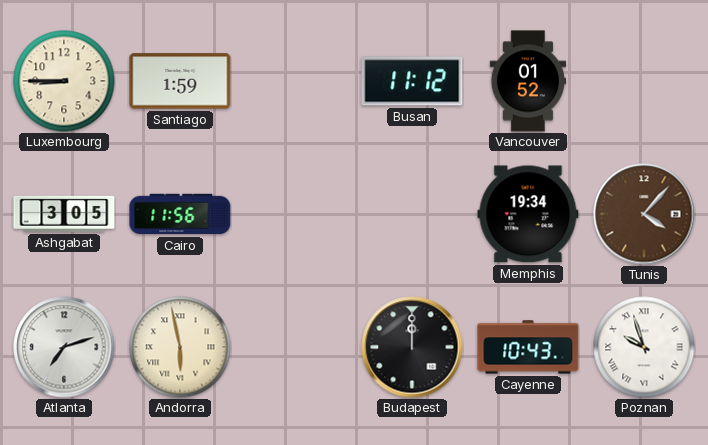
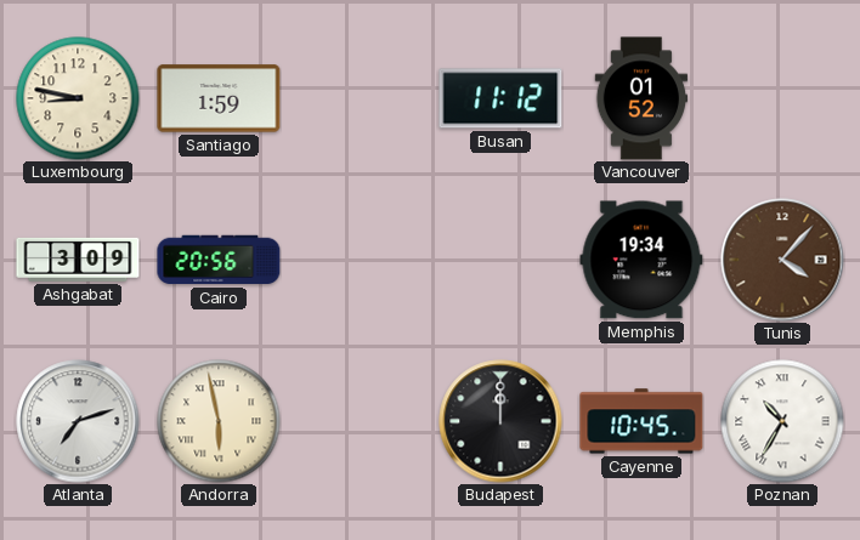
Luxembourg: 8:45 -> 8:47
Ashgabat: 3:05 -> 3:09
Cairo: 11:56 -> 20:56
Cayenne: 10:43 -> 10:45
Poznan: 9:57 -> 10:35
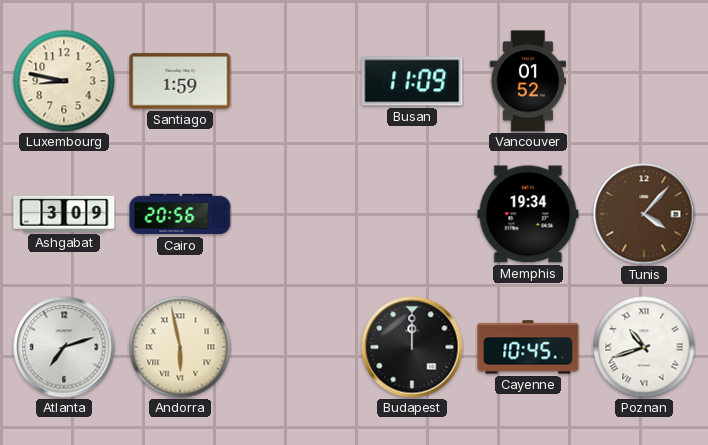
Busan: 11:12 -> 11:09
Poznan: 10:35 -> 10:42
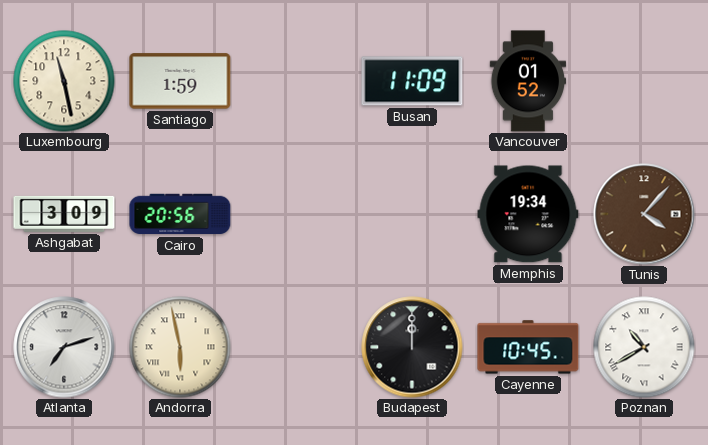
Luxembourg: 8:47 -> 11:28
Poznan: 10:42 -> 10:40
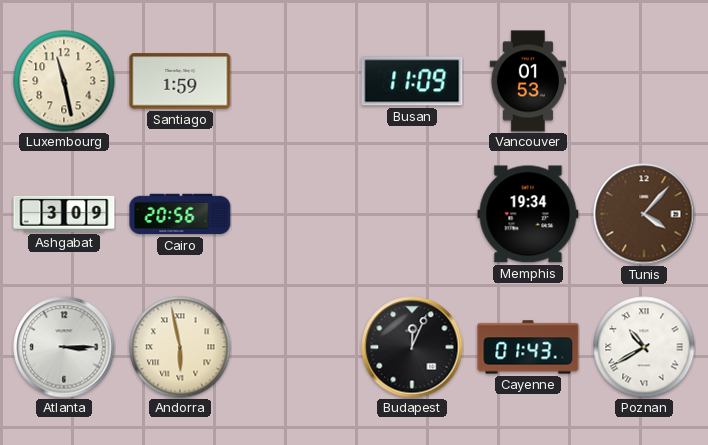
Vancouver: 01:52 -> 01:53
Atlanta: 7:12 -> 3:15
Budapest: 12:00 -> 12:04
Cayenne: 10:45 -> 01:43
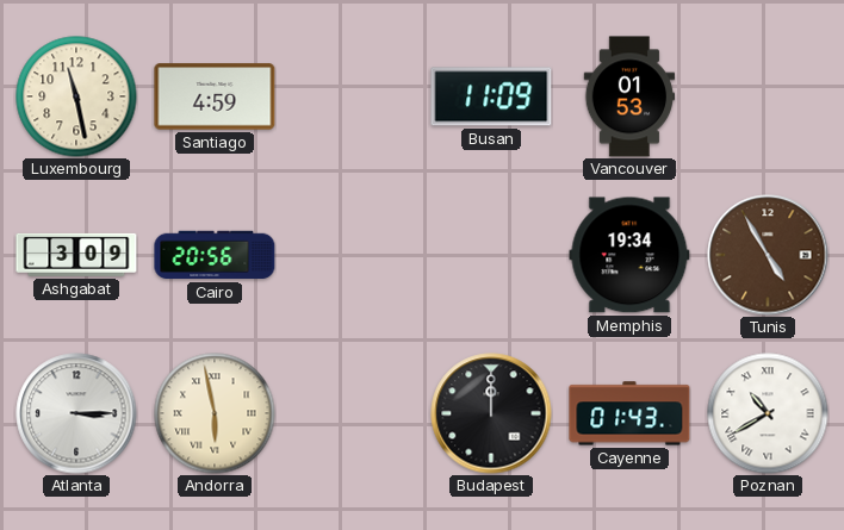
Santiago: 1:59 -> 4:59
Tunis: 4:07 -> 4:55
Budapest: 12:04 -> 12:00
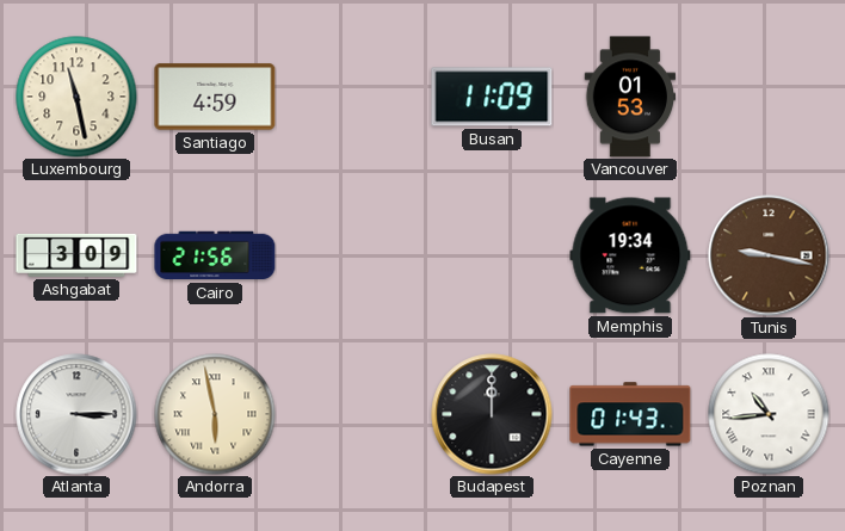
Cairo: 20:56 -> 21:56
Tunis: 4:55 -> 9:17
Poznan: 10:40 -> 10:44
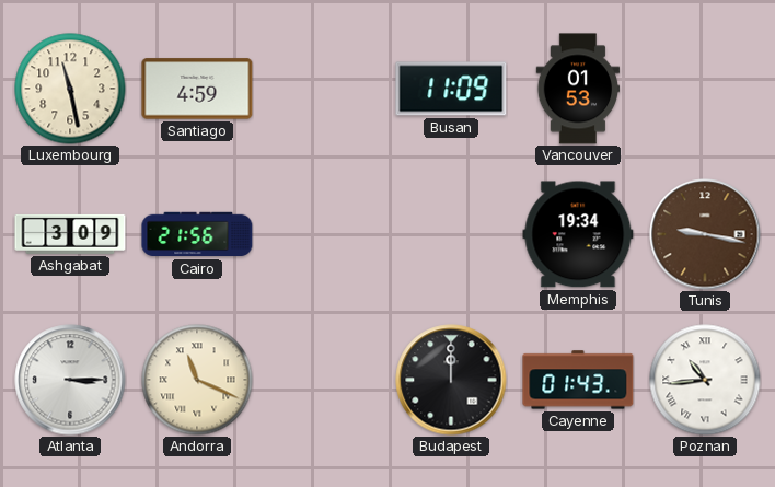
Andorra: 5:58 -> 11:19
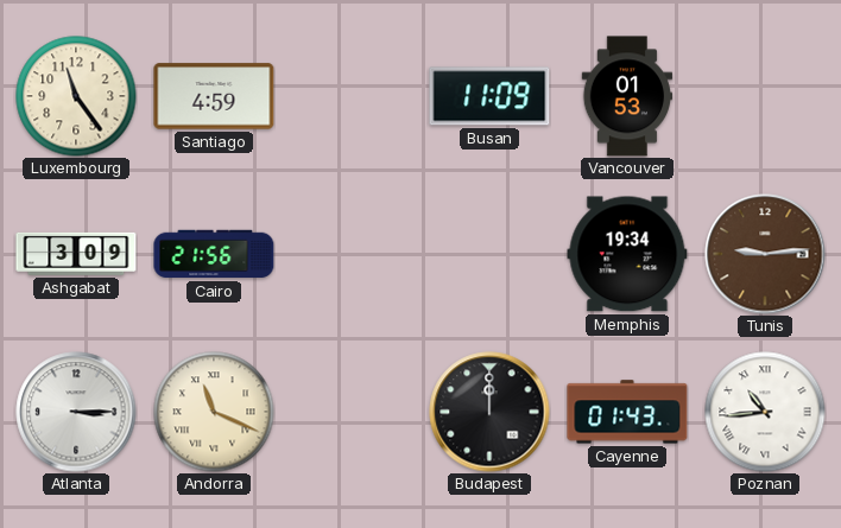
Luxembourg: 11:28 -> 11:24
Tunis: 9:17 -> 9:14
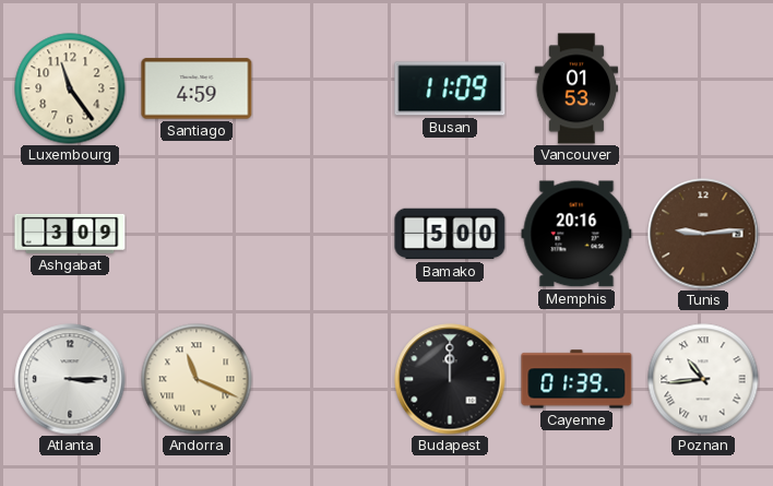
Cairo: 21:56 -> none
Bamako: none -> 5:00
Memphis: 19:34 -> 20:16
Cayenne: 01:43 -> 01:39
